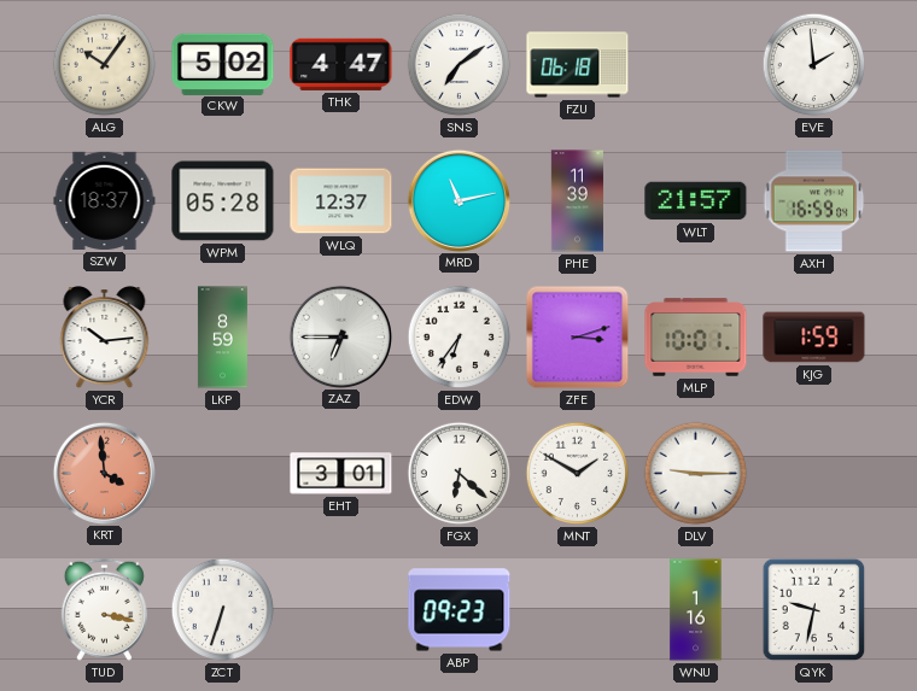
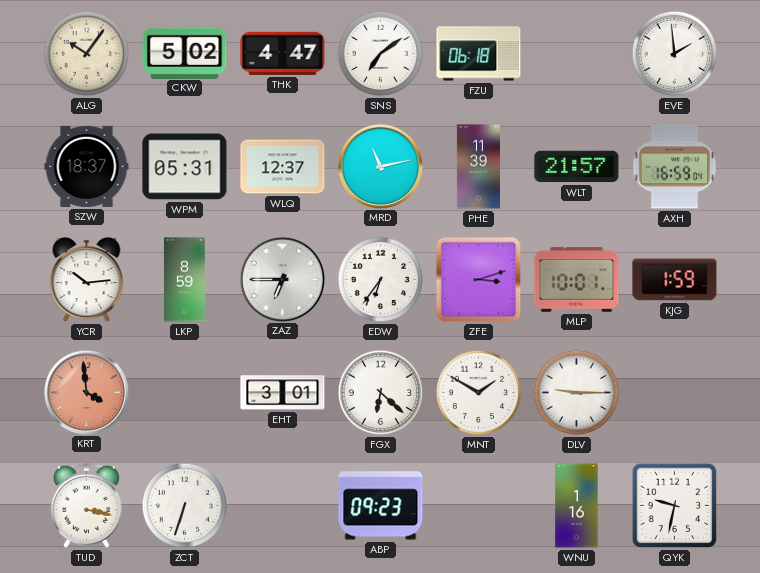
WPM: 05:28 -> 05:31
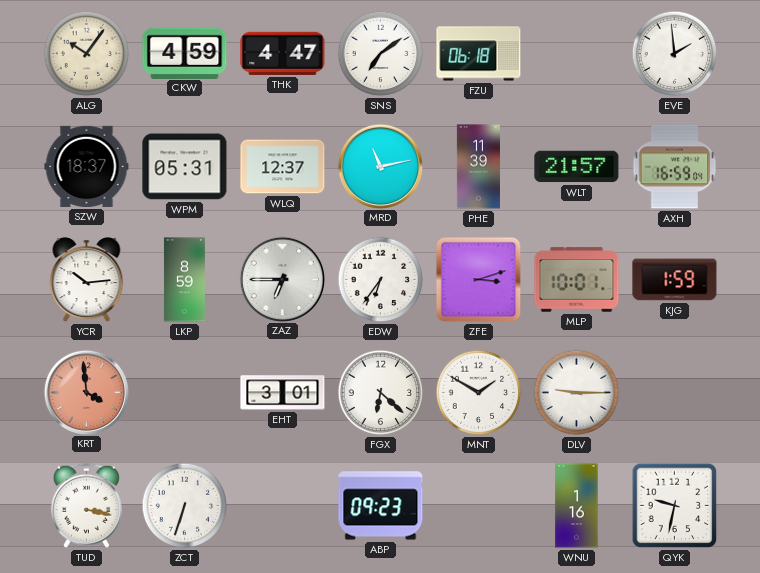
CKW: 5:02 -> 4:59
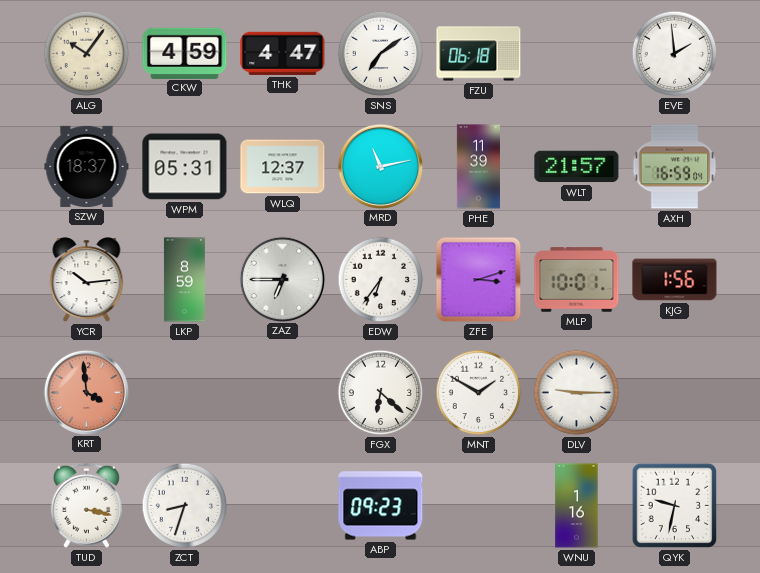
KJG: 1:59 -> 1:56
EHT: 3:01 -> none
ZCT: 6:33 -> 8:33
